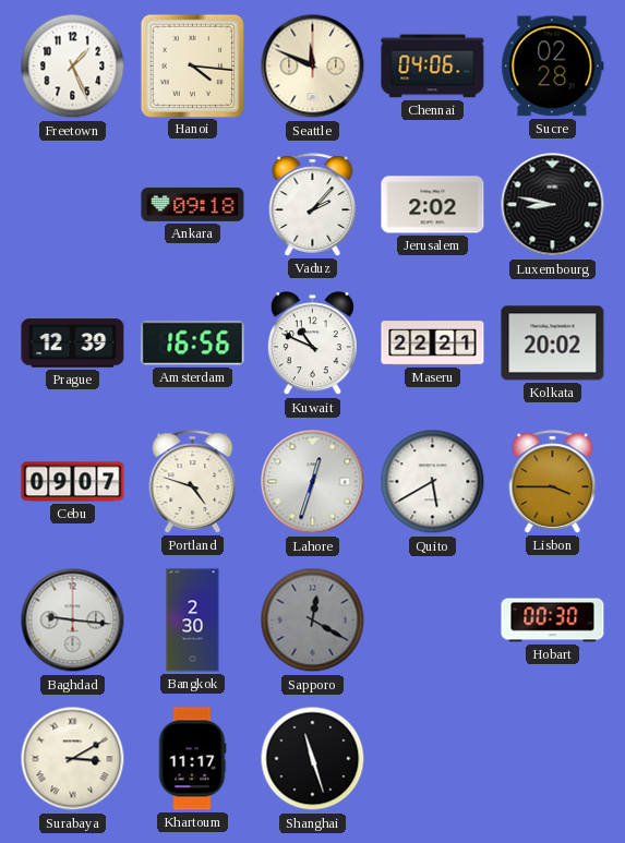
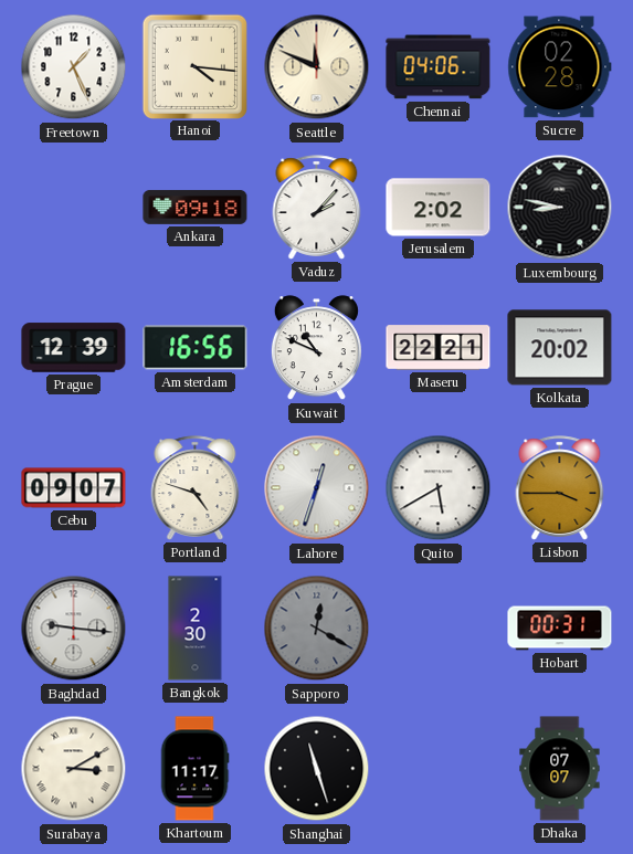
Hobart: 00:30 -> 00:31
Dhaka: none -> 07:07
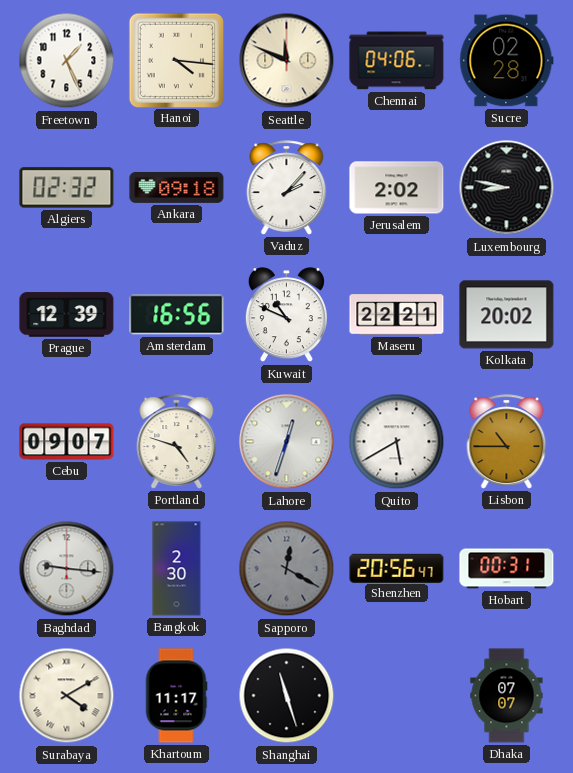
Algiers: none -> 02:32
Lisbon: 3:45 -> 10:45
Shenzhen: none -> 20:56
Surabaya: 3:10 -> 4:10
